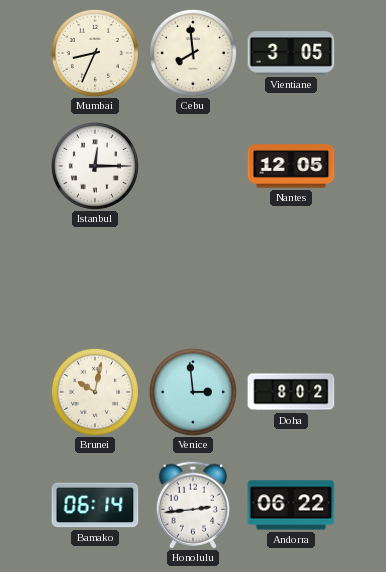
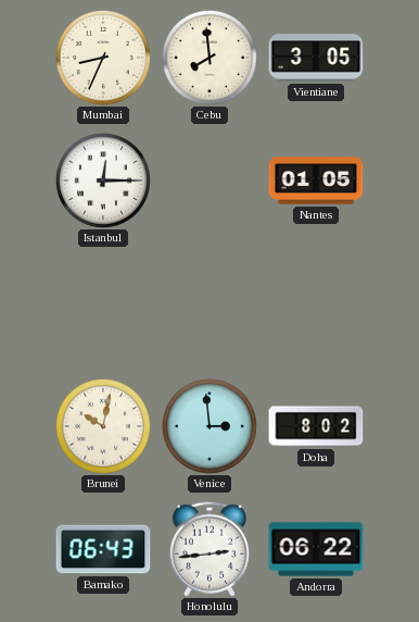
Nantes: 12:05 -> 01:05
Bamako: 06:14 -> 06:43
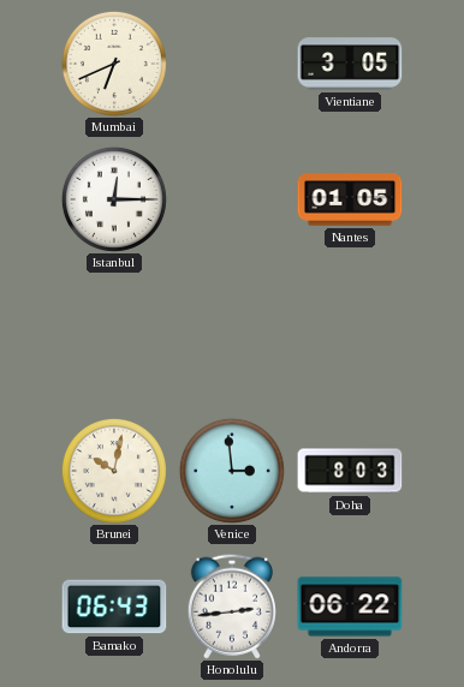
Mumbai: 8:34 -> 6:41
Cebu: 7:59 -> none
Doha: 8:02 -> 8:03
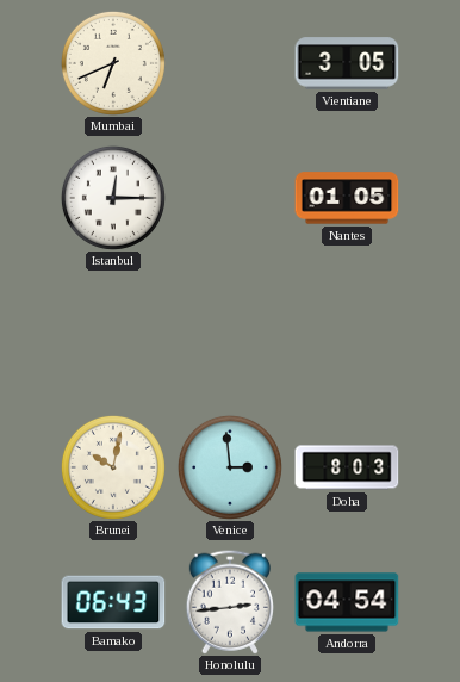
Andorra: 06:22 -> 04:54
